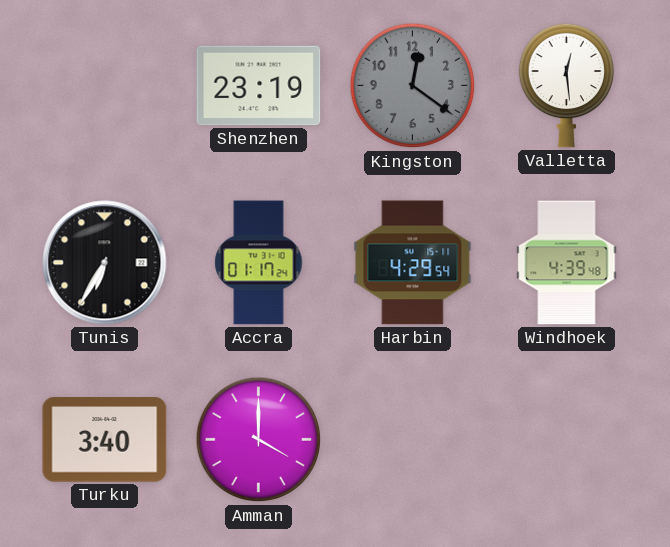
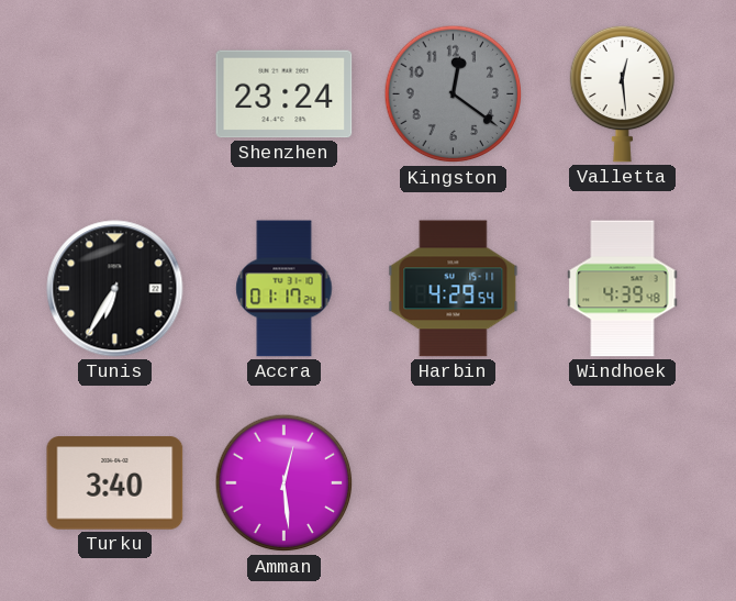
Shenzhen: 23:19 -> 23:24
Amman: 4:00 -> 12:29
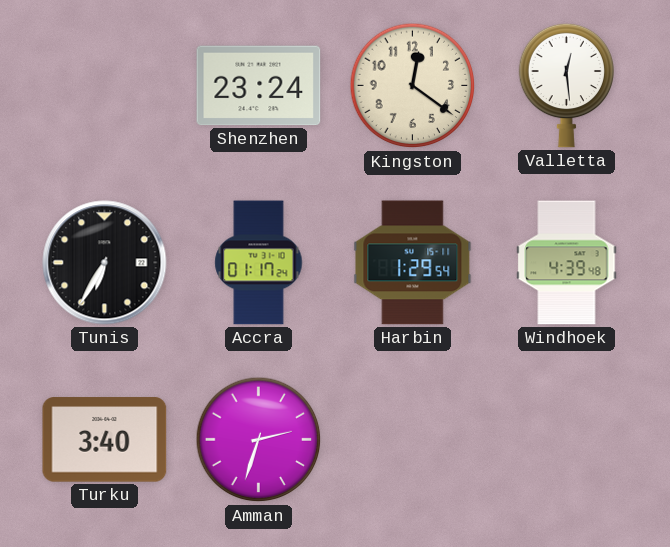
Kingston dial: grey -> cream
Harbin: 4:29 -> 1:29
Amman: 12:29 -> 2:33
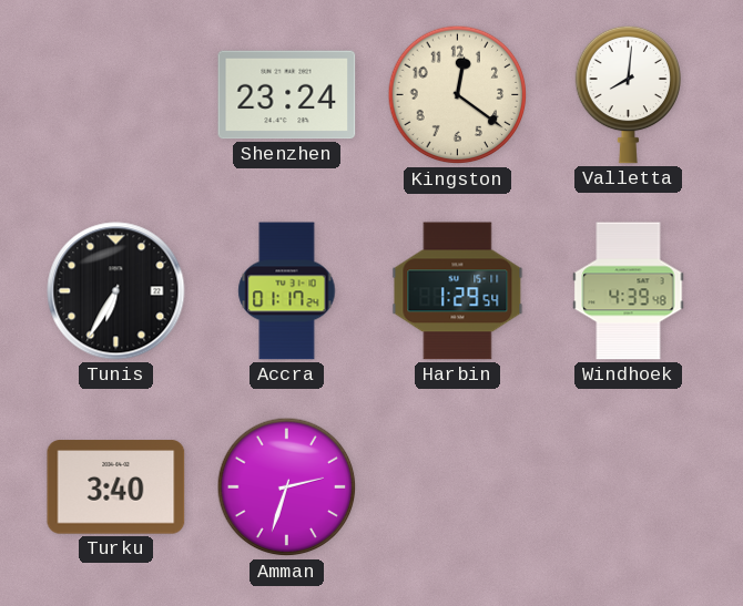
Valletta: 12:29 -> 8:01
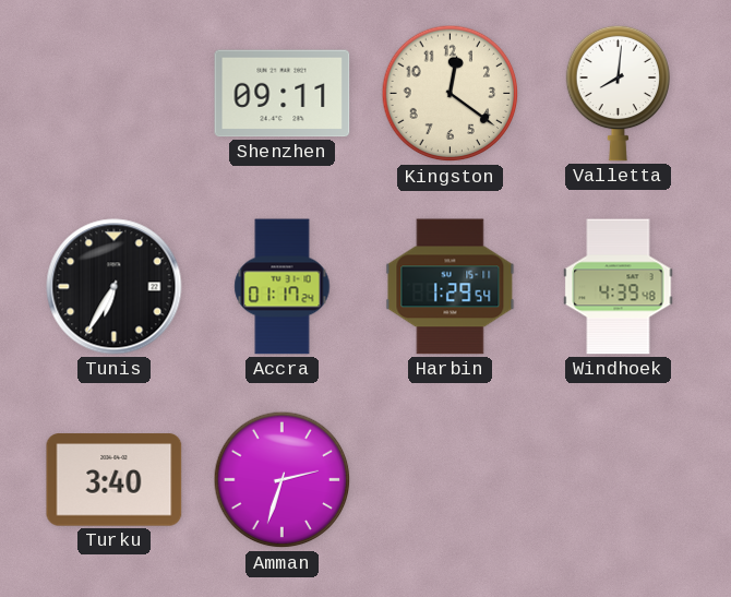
Shenzhen: 23:24 -> 09:11
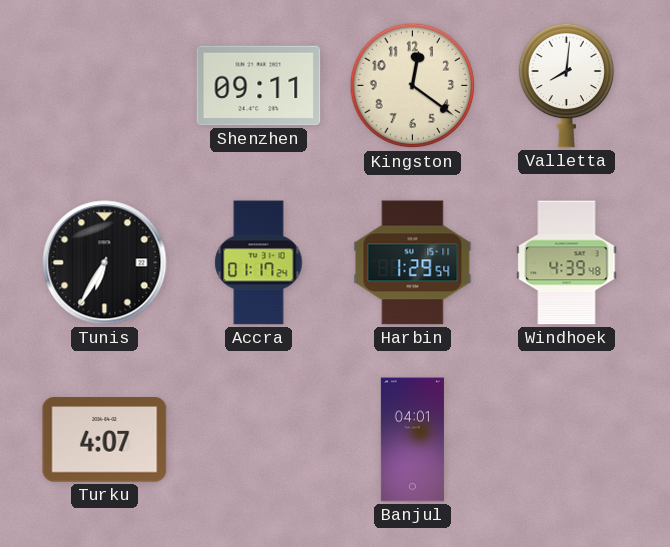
Turku: 3:40 -> 4:07
Amman: 2:33 -> none
Banjul: none -> 04:01
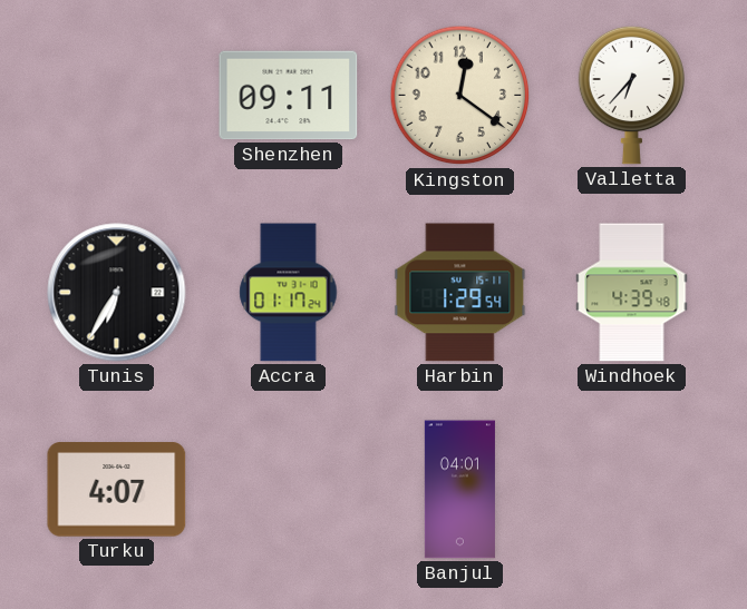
Valletta: 8:01 -> 6:37
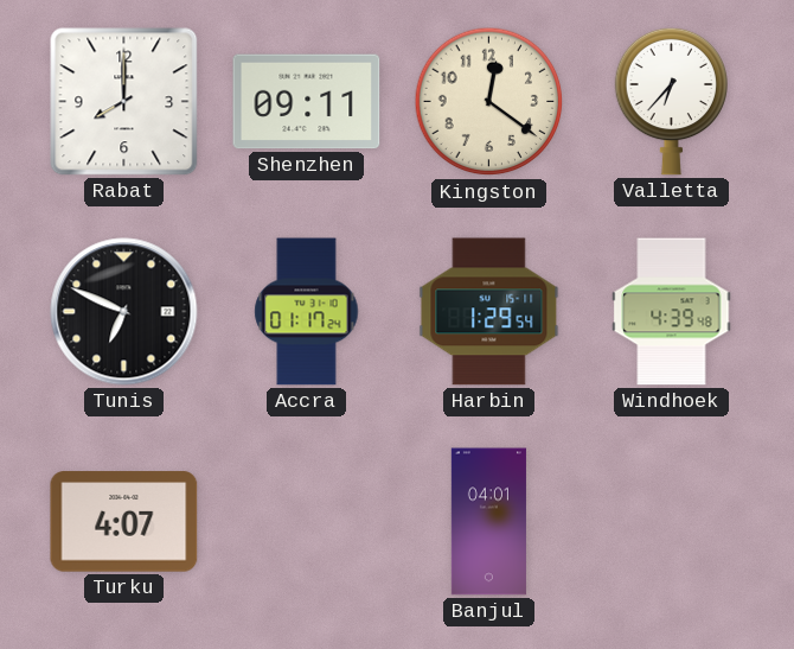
Rabat: none -> 8:00
Tunis: 6:35 -> 6:49
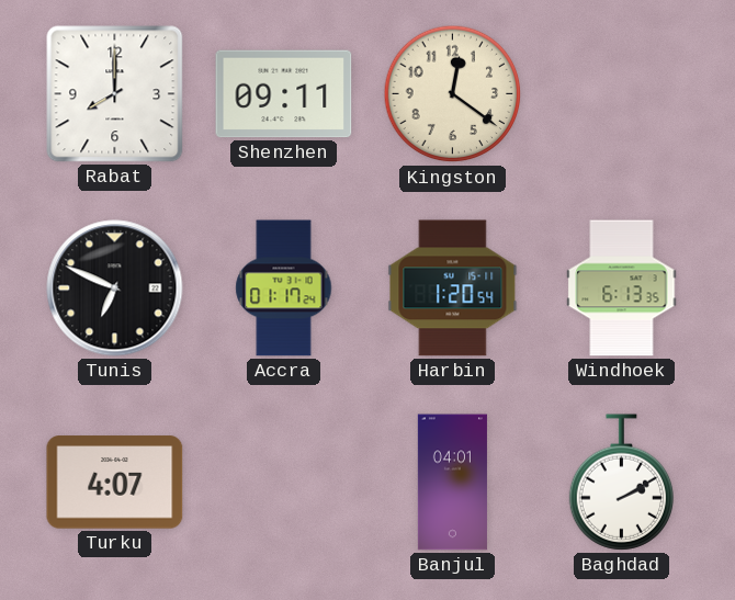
Valletta: 6:37 -> none
Harbin: 1:29 -> 1:20
Windhoek: 4:39 -> 6:13
Baghdad: none -> 2:10
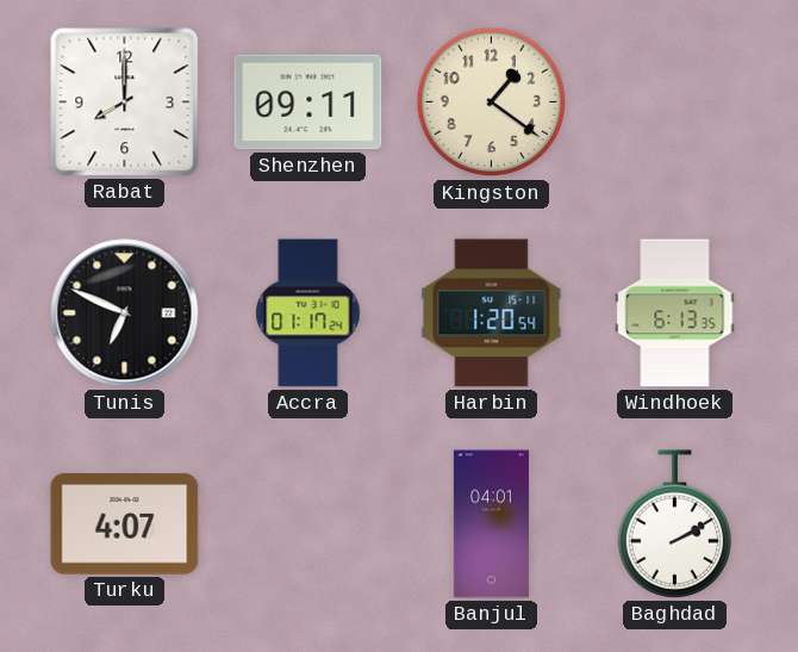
Kingston: 12:21 -> 1:21
